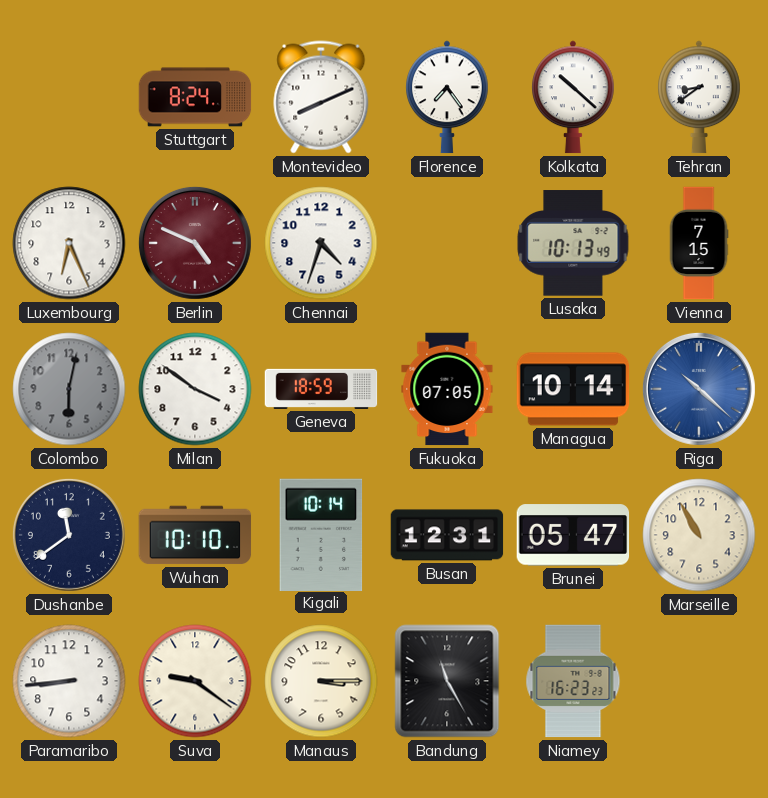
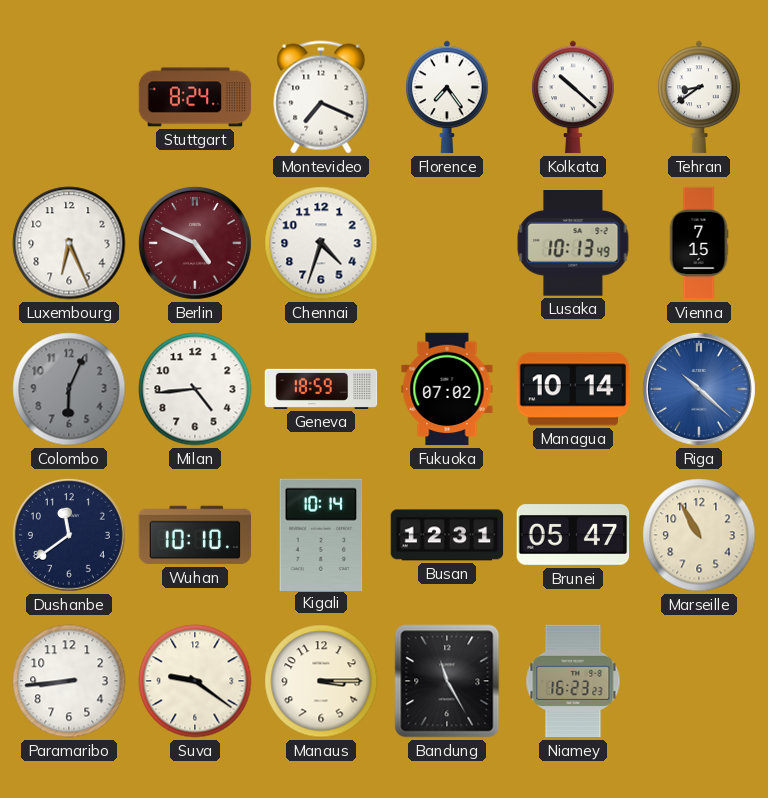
Montevideo: 8:11 -> 7:19
Colombo: 6:02 -> 6:04
Milan: 3:51 -> 4:44
Fukuoka: 07:05 -> 07:02
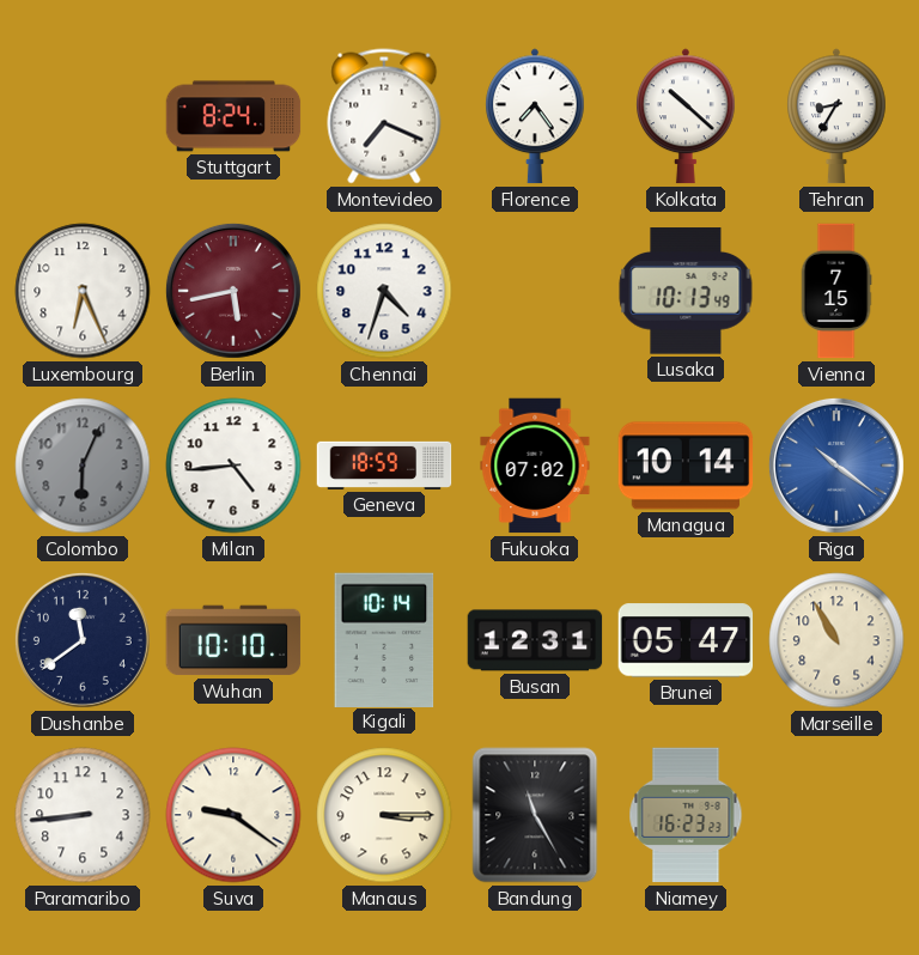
Tehran: 8:39 -> 8:35
Berlin: 4:49 -> 5:43
Riga: 10:22 -> 10:21
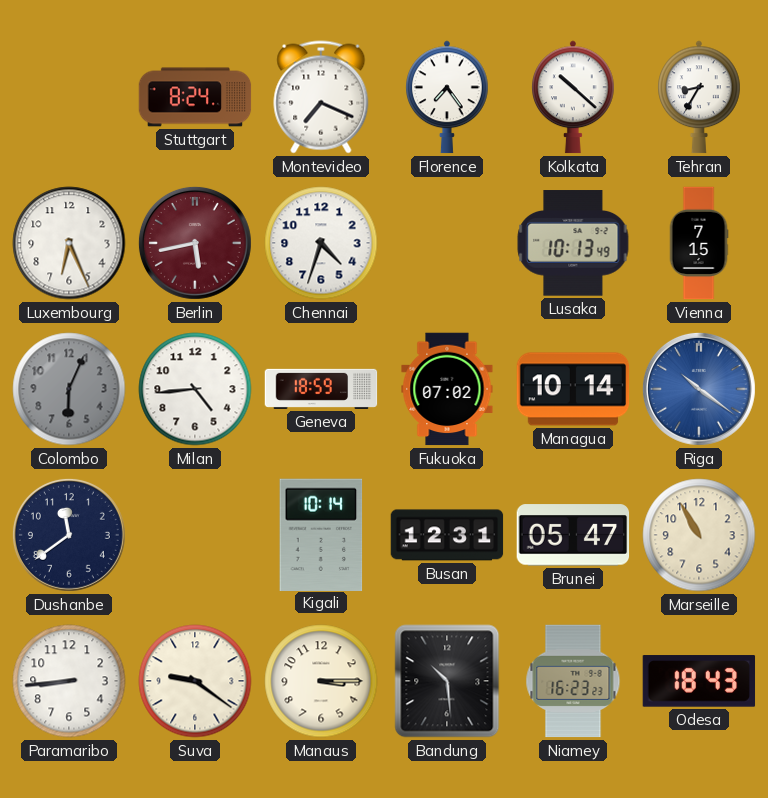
Wuhan: 10:10 -> none
Bandung: 11:25 -> 10:29
Odesa: none -> 18:43
